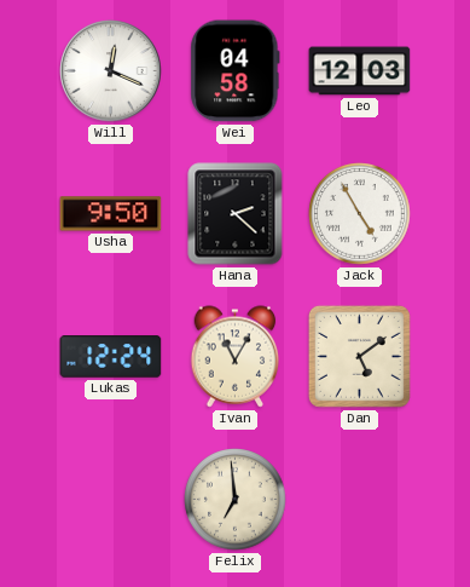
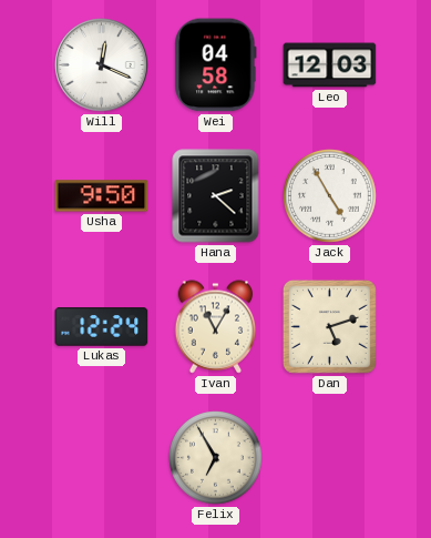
Dan: 5:09 -> 5:12
Felix: 6:59 -> 6:55
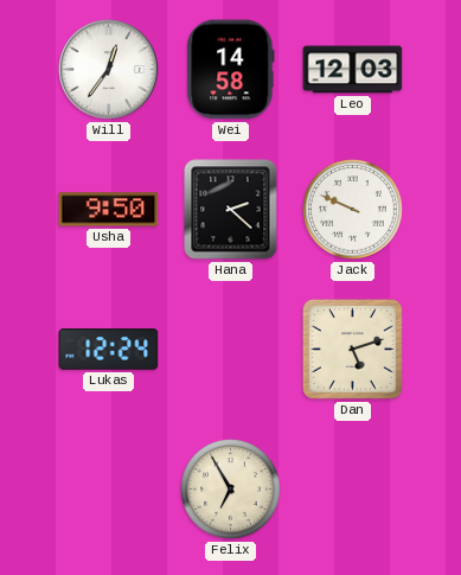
Will: 12:19 -> 12:36
Wei: 04:58 -> 14:58
Jack: 4:55 -> 9:49
Ivan: 11:05 -> none
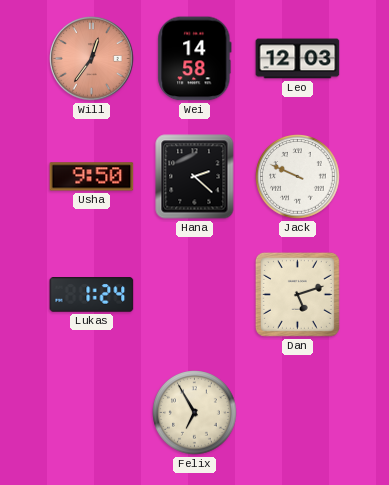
Will dial: white -> salmon
Lukas: 12:24 -> 1:24
